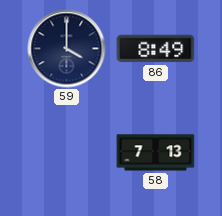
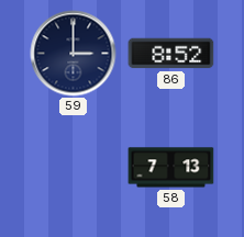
59: 4:00 -> 3:00
86: 8:49 -> 8:52
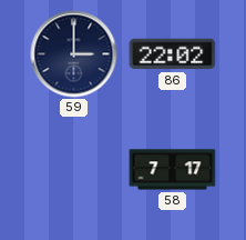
86: 8:52 -> 22:02
58: 7:13 -> 7:17
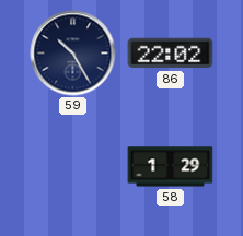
59: 3:00 -> 10:25
58: 7:17 -> 1:29
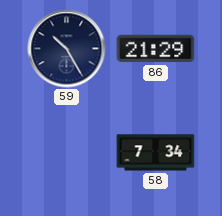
86: 22:02 -> 21:29
58: 1:29 -> 7:34
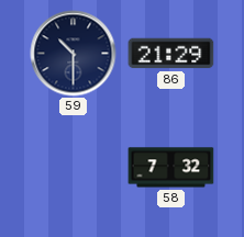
59: 10:25 -> 10:30
58: 7:34 -> 7:32
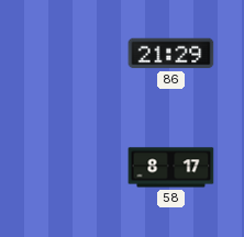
59: 10:30 -> none
58: 7:32 -> 8:17
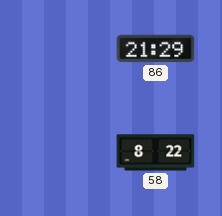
58: 8:17 -> 8:22
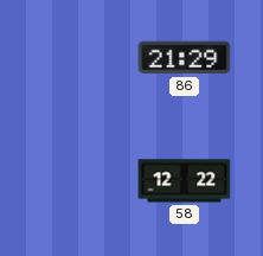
58: 8:22 -> 12:22
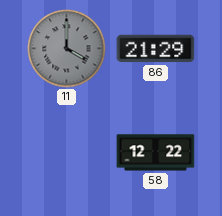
11: none -> 4:00
